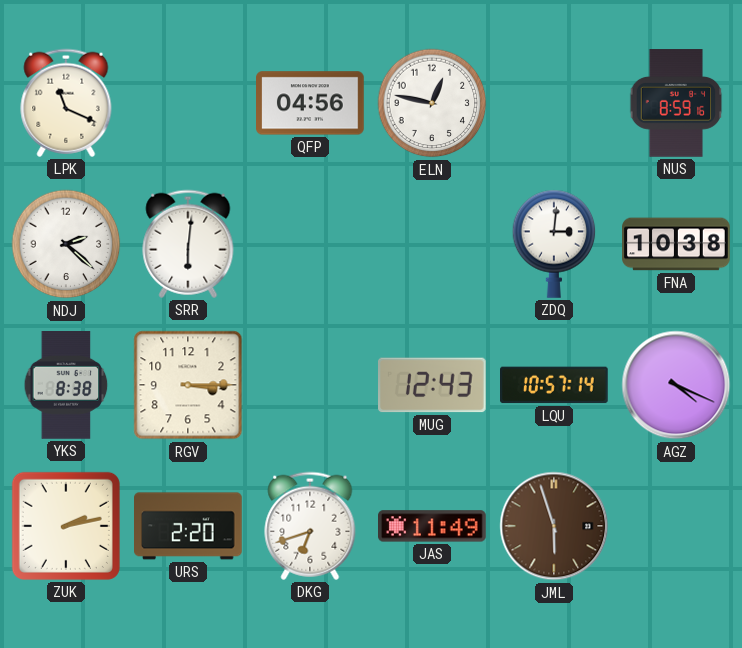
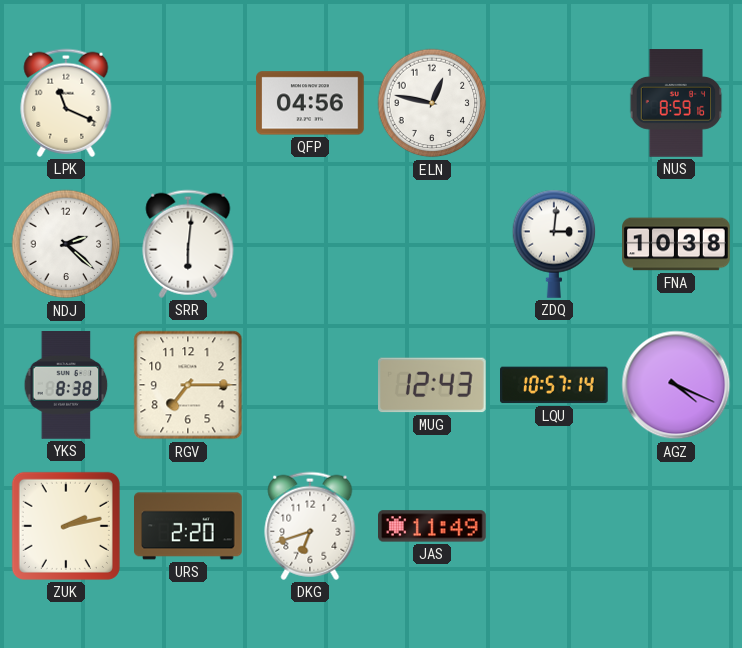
RGV: 3:15 -> 7:15
JML: 5:57 -> none
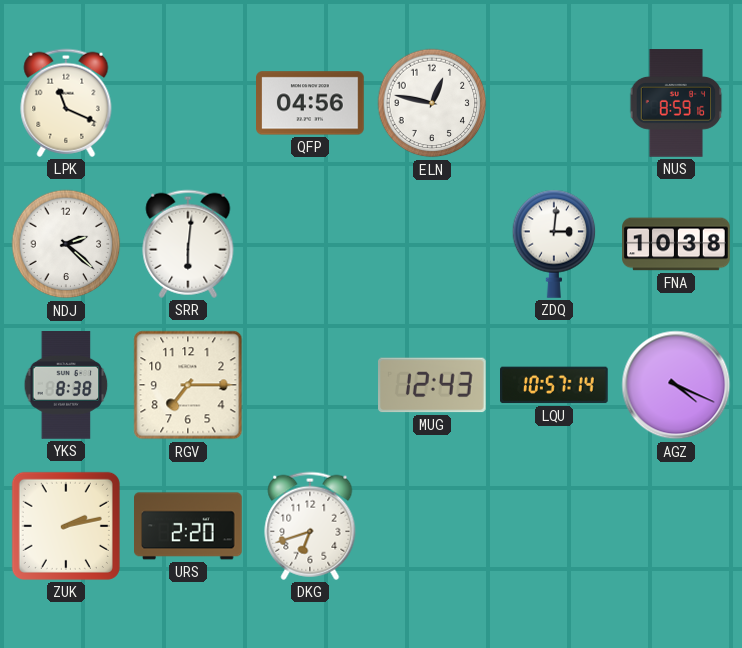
JAS: 11:49 -> none
